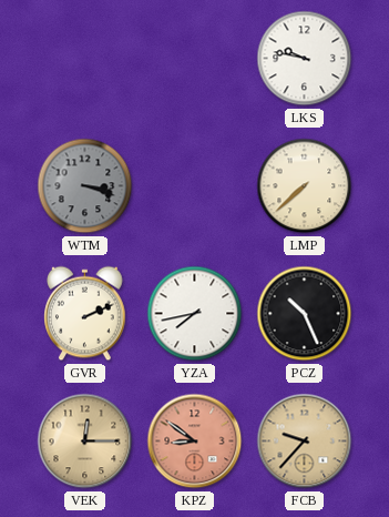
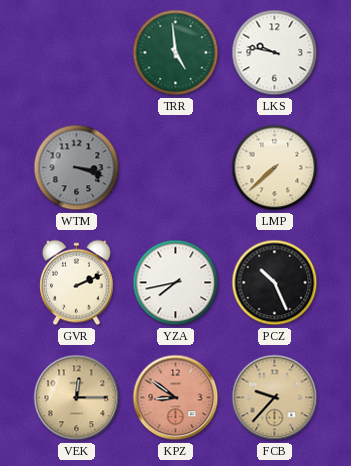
TRR: none -> 4:59
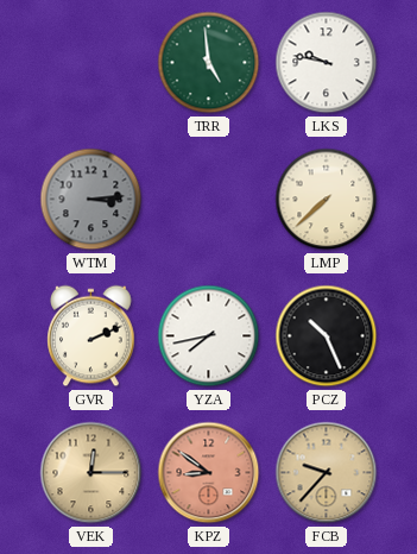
WTM: 3:18 -> 3:14
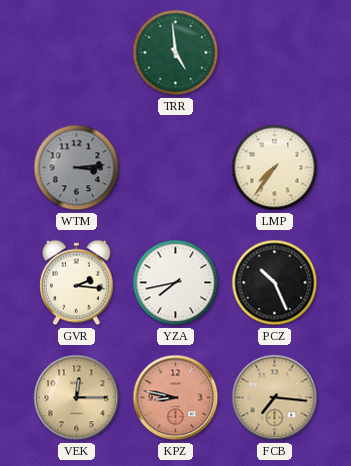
LKS: 9:47 -> none
LMP: 7:38 -> 7:36
GVR: 2:11 -> 2:16
KPZ: 8:51 -> 8:47
FCB: 9:37 -> 7:16
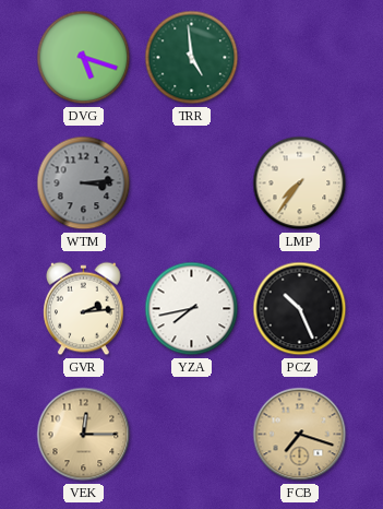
DVG: none -> 5:18
GVR: 2:16 -> 2:14
KPZ: 8:47 -> none
FCB: 7:16 -> 7:18
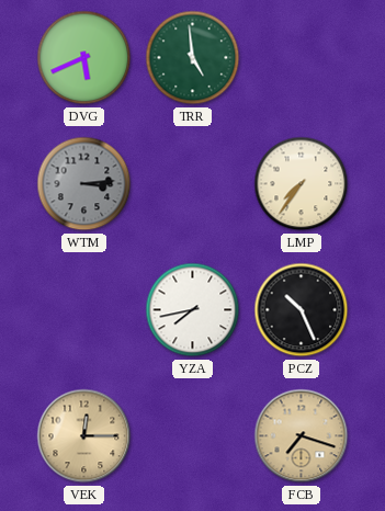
DVG: 5:18 -> 5:41
GVR: 2:14 -> none
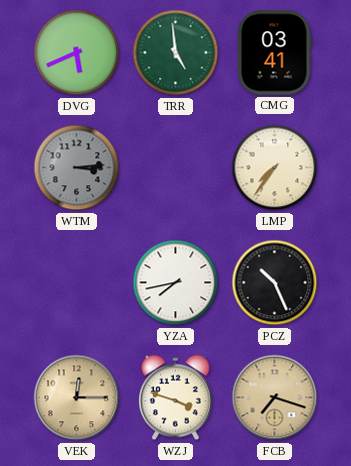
CMG: none -> 03:41
WZJ: none -> 3:48
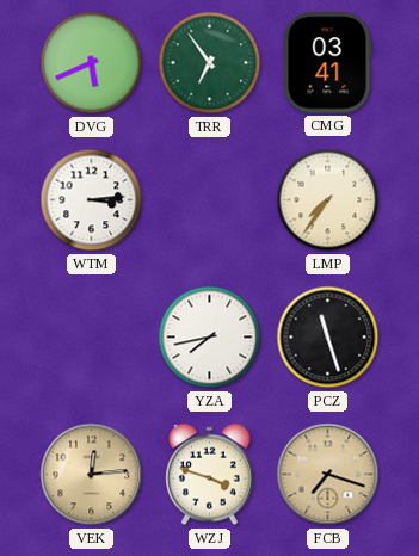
TRR: 4:59 -> 6:54
WTM dial: grey -> white
PCZ: 10:26 -> 11:27
VEK: 12:15 -> 12:14
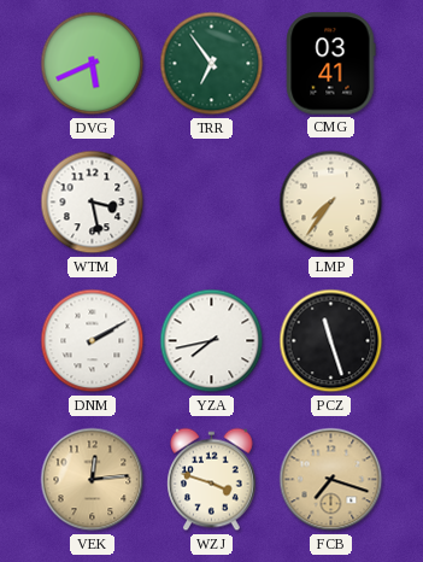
WTM: 3:14 -> 3:28
DNM: none -> 2:10
